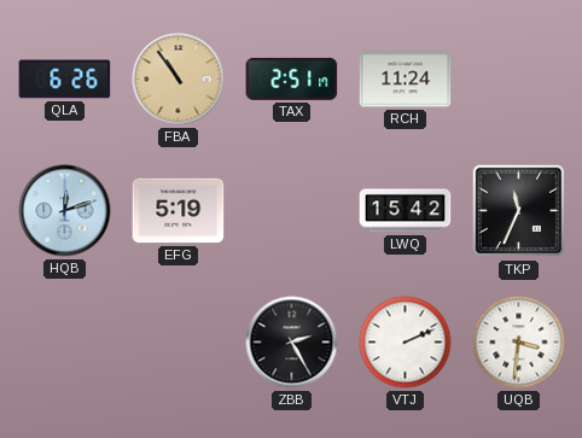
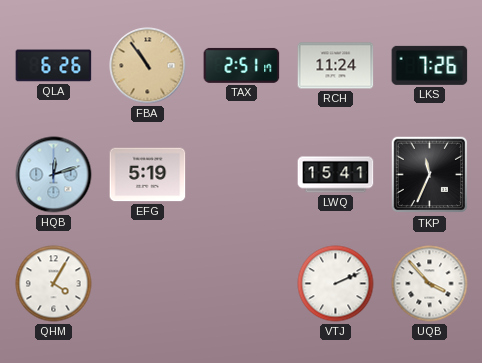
LKS: none -> 7:26
LWQ: 15:42 -> 15:41
QHM: none -> 4:05
ZBB: 2:25 -> none
UQB: 3:31 -> 3:53
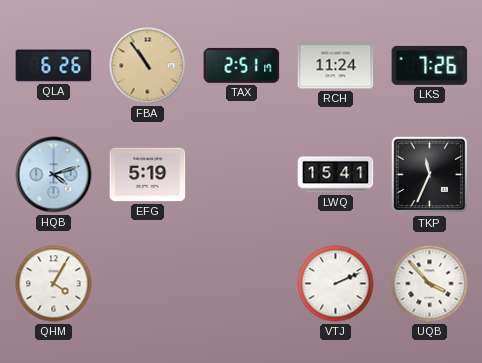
HQB: 12:12 -> 4:12
